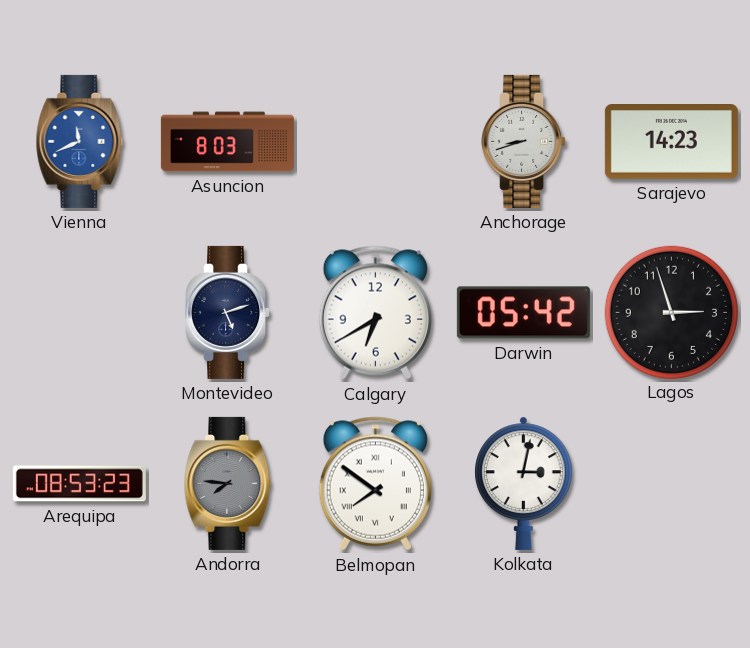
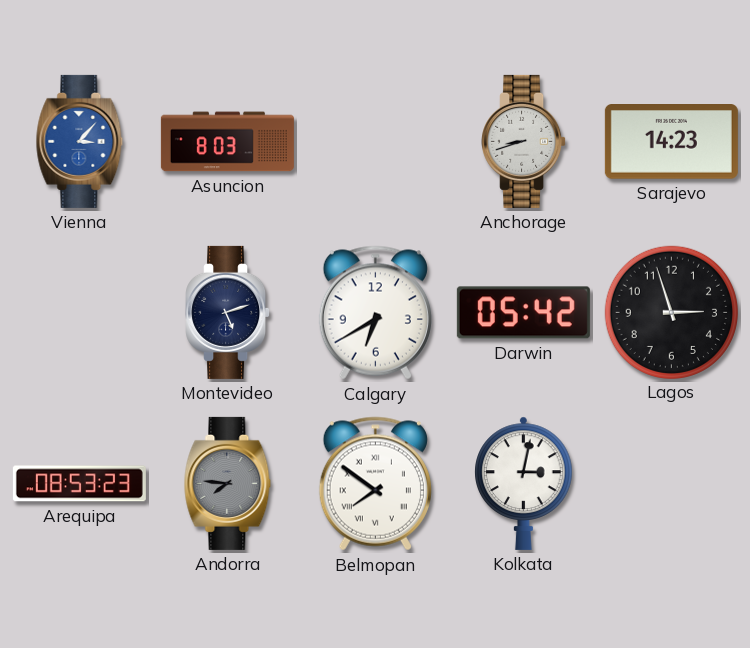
Vienna: 11:41 -> 3:07
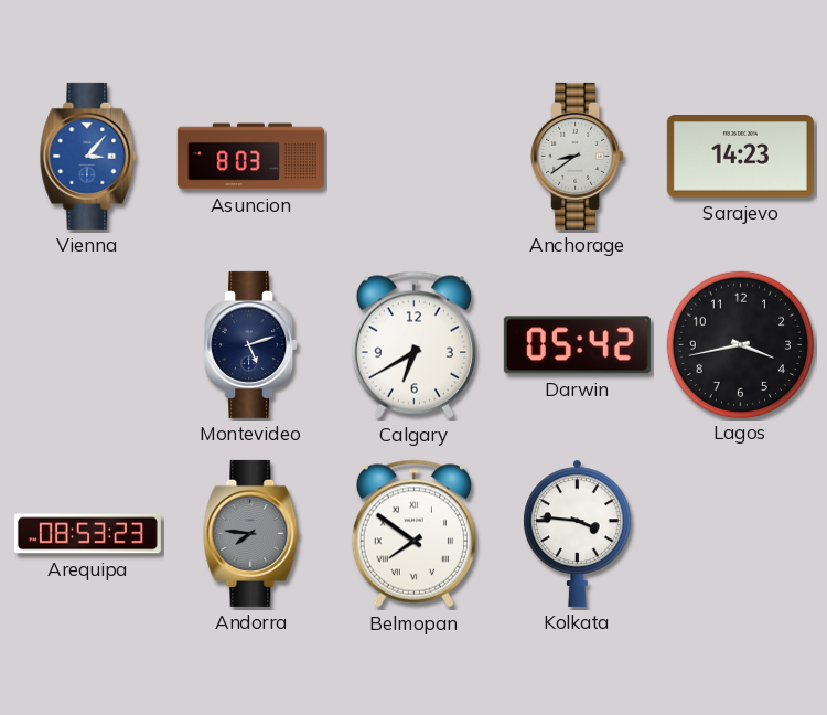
Anchorage: 8:42 -> 8:39
Lagos: 2:57 -> 3:43
Kolkata: 3:02 -> 3:46
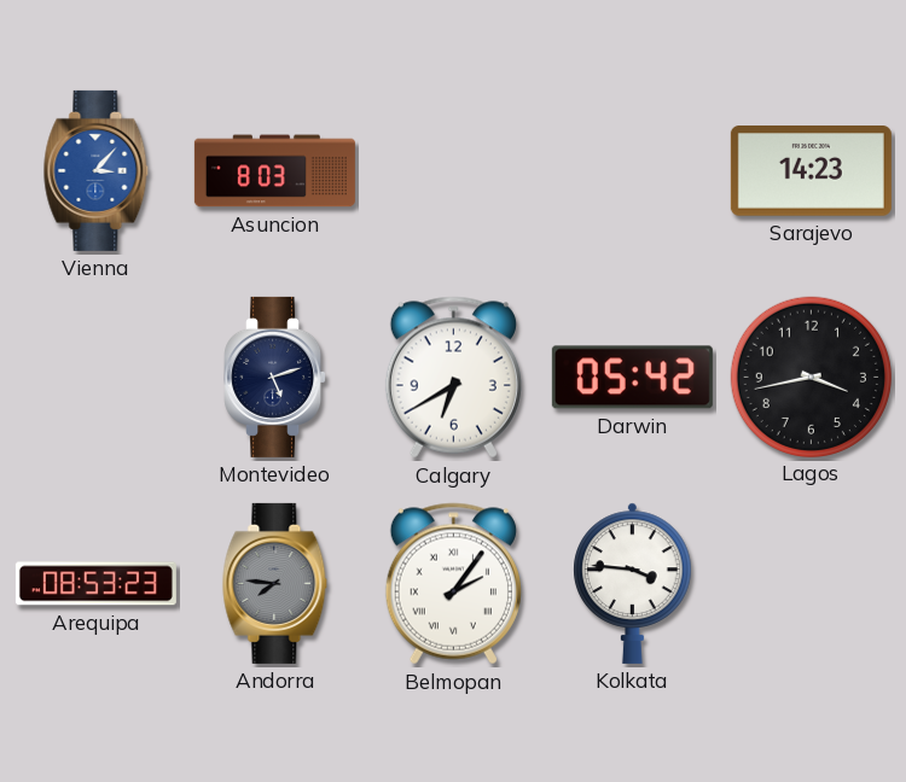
Anchorage: 8:39 -> none
Belmopan: 7:51 -> 2:06
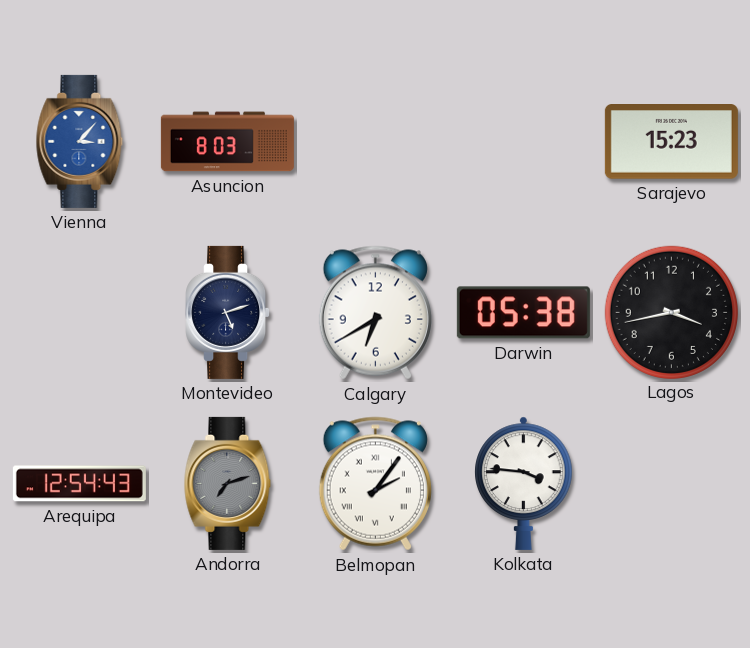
Sarajevo: 14:23 -> 15:23
Darwin: 05:42 -> 05:38
Arequipa: 08:53 -> 12:54
Andorra: 7:46 -> 7:12
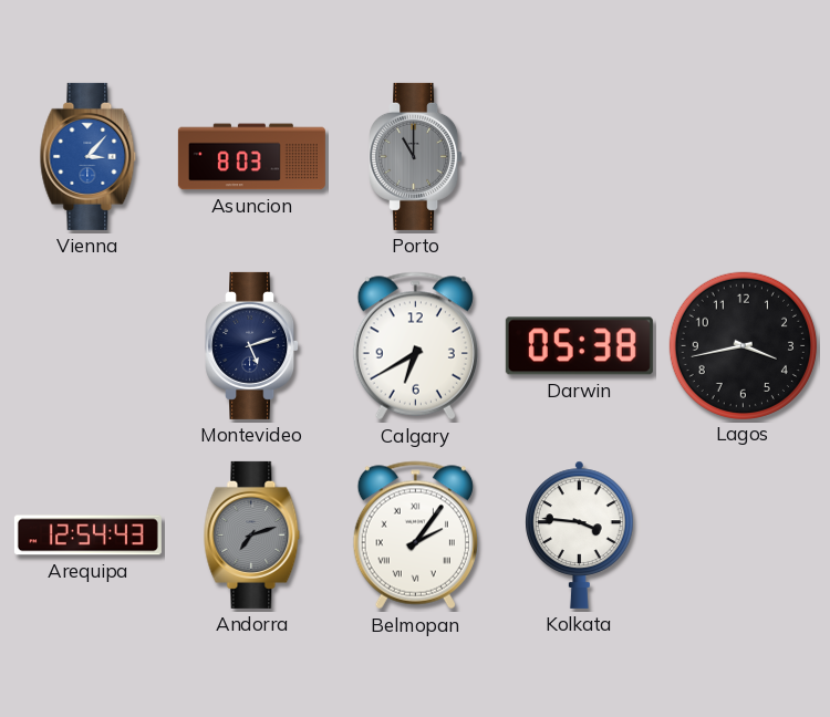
Porto: none -> 11:00
Sarajevo: 15:23 -> none
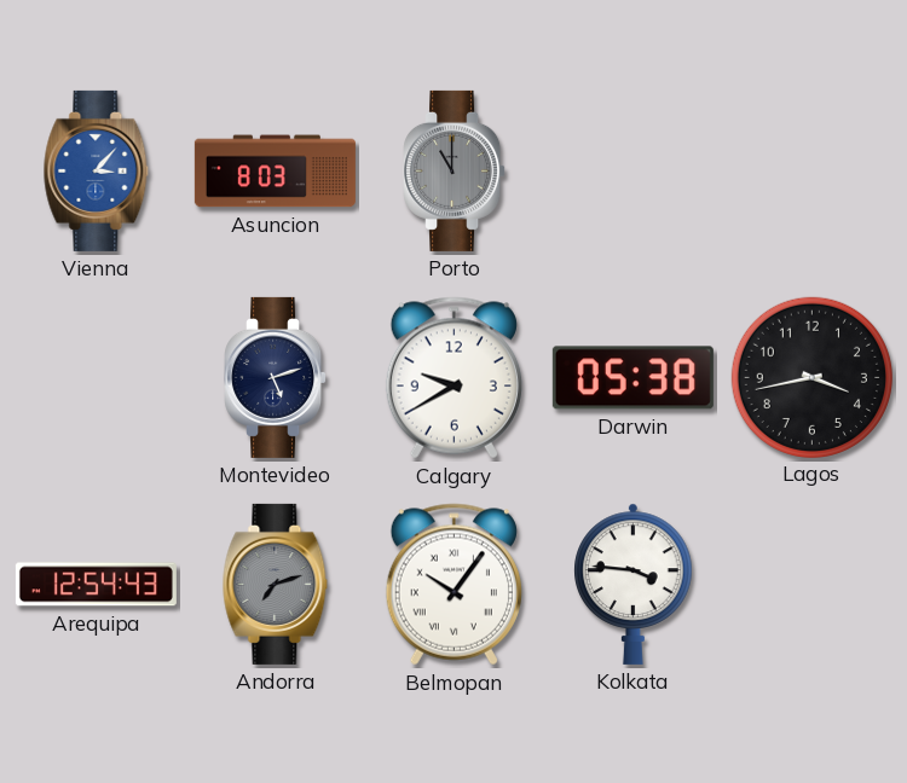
Calgary: 6:40 -> 9:40
Belmopan: 2:06 -> 10:06
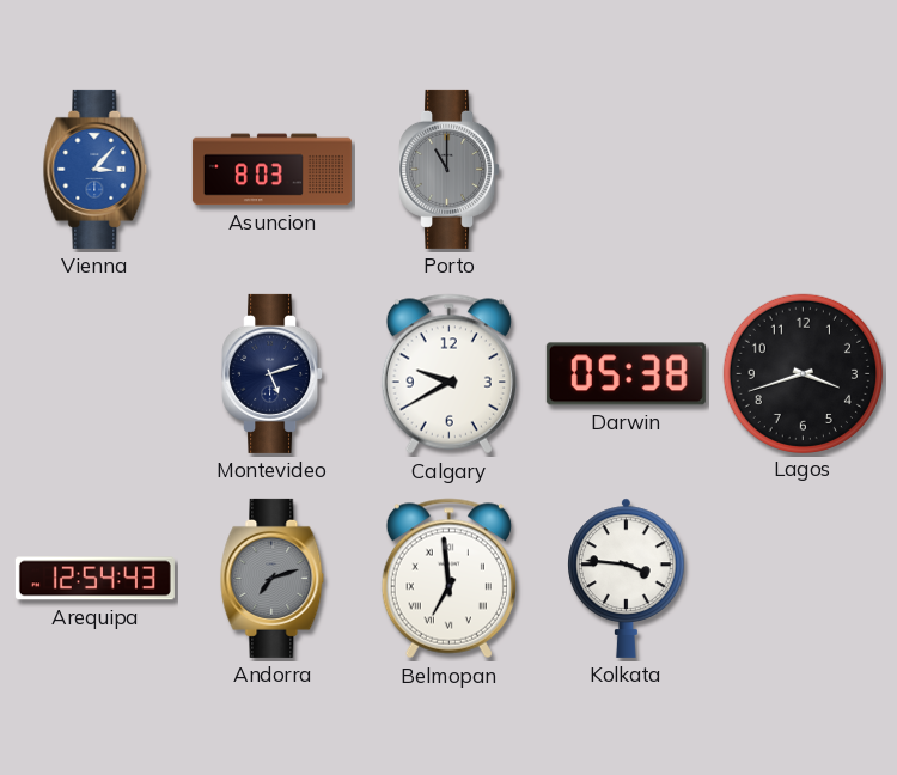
Lagos: 3:43 -> 3:42
Belmopan: 10:06 -> 6:59
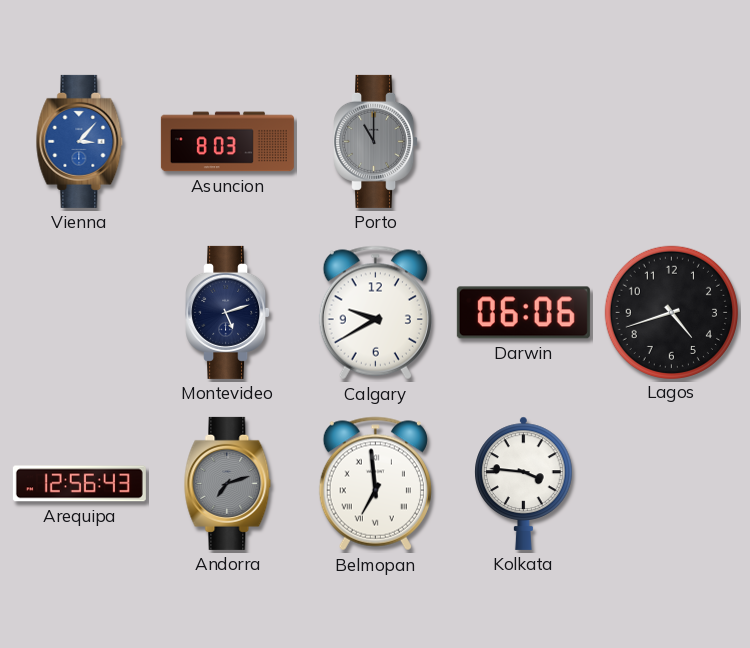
Darwin: 05:38 -> 06:06
Lagos: 3:42 -> 4:42
Arequipa: 12:54 -> 12:56
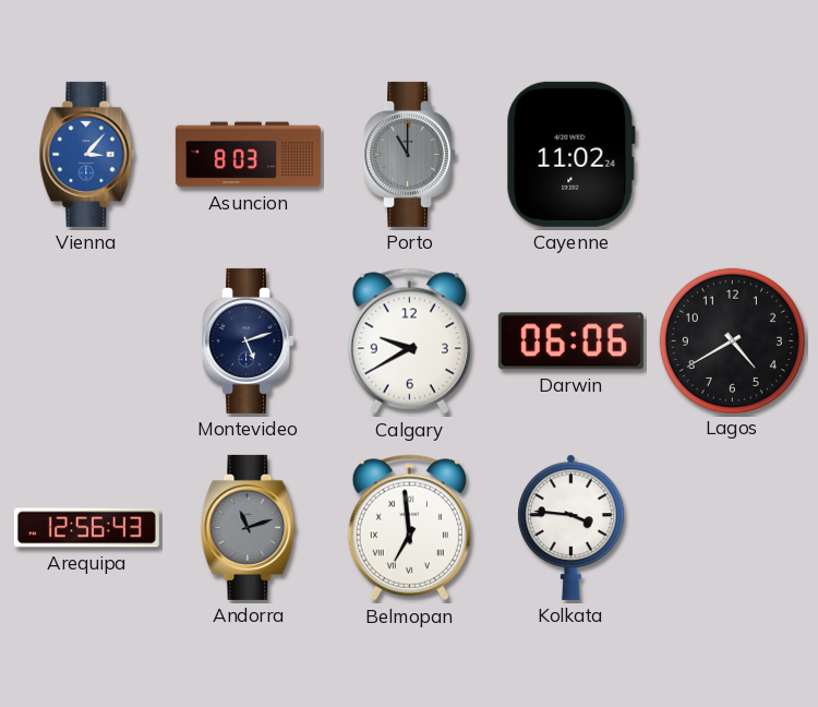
Cayenne: none -> 11:02
Lagos: 4:42 -> 4:40
Andorra: 7:12 -> 11:12
